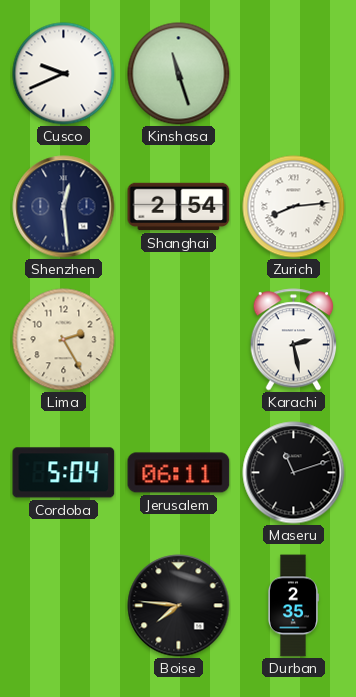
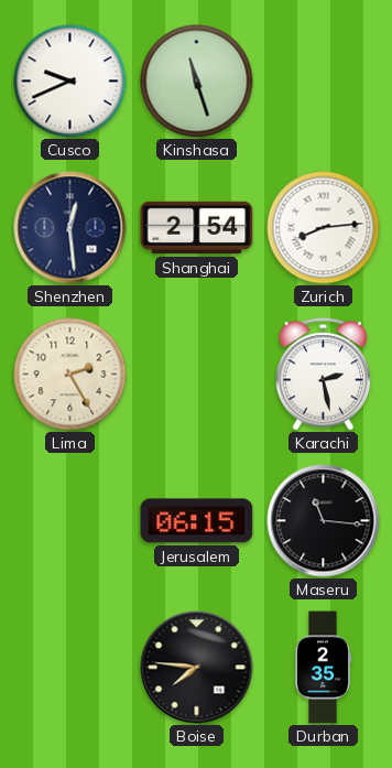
Cordoba: 5:04 -> none
Jerusalem: 06:11 -> 06:15
Maseru: 11:12 -> 11:16
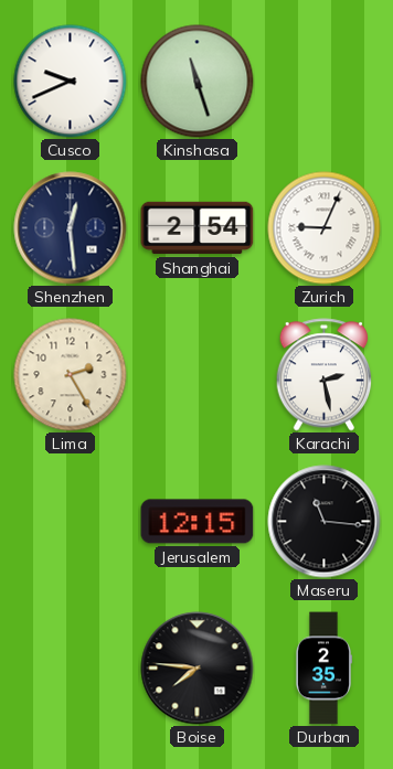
Zurich: 8:14 -> 9:04
Jerusalem: 06:15 -> 12:15
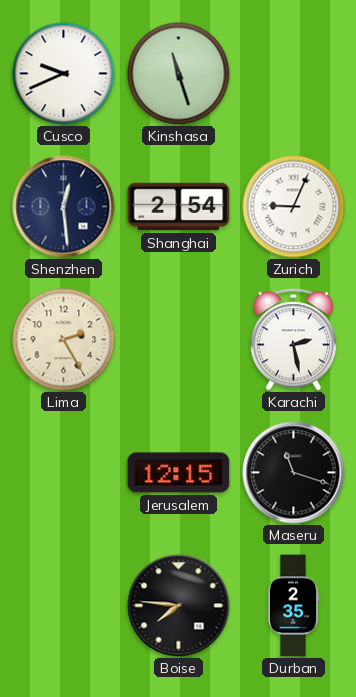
Maseru: 11:16 -> 11:18
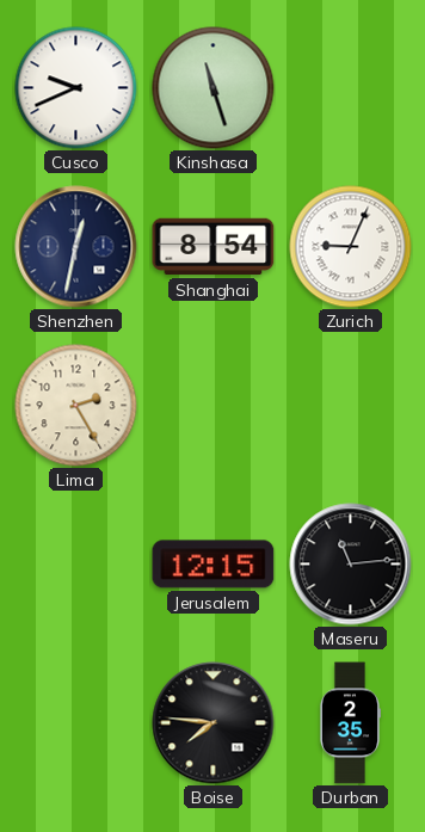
Shenzhen: 12:29 -> 12:32
Shanghai: 2:54 -> 8:54
Karachi: 2:28 -> none
Maseru: 11:18 -> 11:14
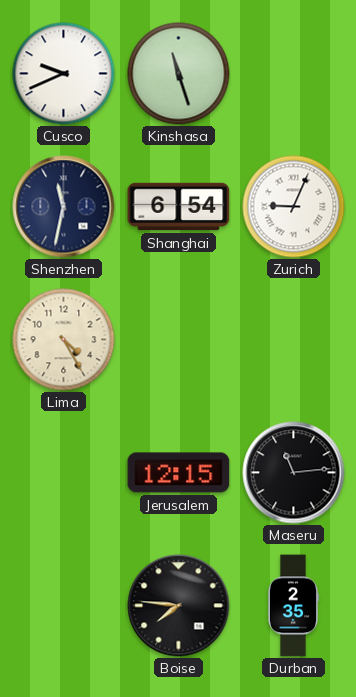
Shenzhen: 12:32 -> 11:32
Shanghai: 8:54 -> 6:54
Lima: 2:25 -> 4:25
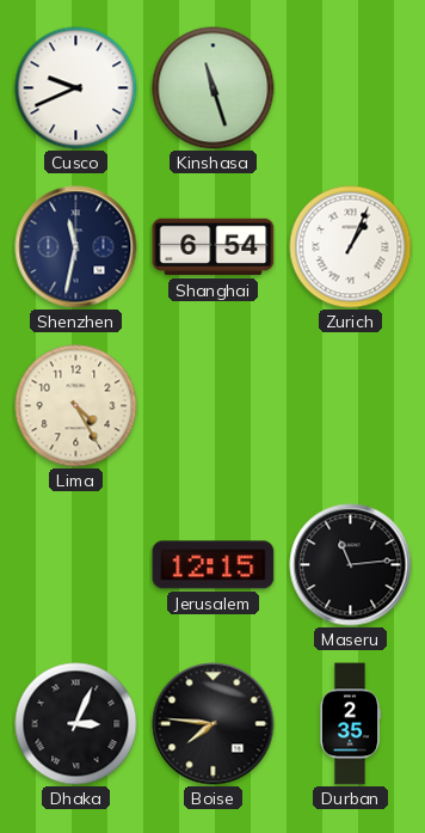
Zurich: 9:04 -> 1:04
Dhaka: none -> 3:04
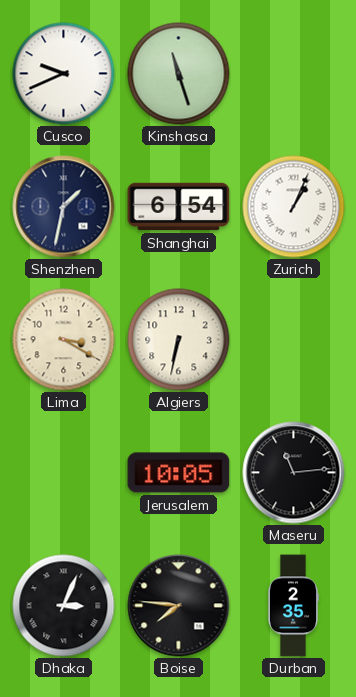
Shenzhen: 11:32 -> 1:32
Lima: 4:25 -> 3:20
Algiers: none -> 6:32
Jerusalem: 12:15 -> 10:05
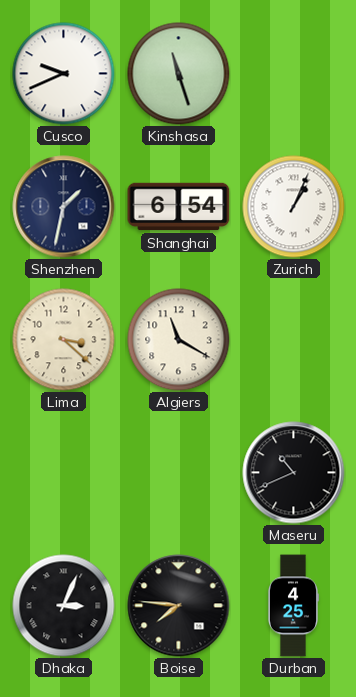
Lima: 3:20 -> 3:22
Algiers: 6:32 -> 11:20
Jerusalem: 10:05 -> none
Maseru: 11:14 -> 10:41
Durban: 2:35 -> 4:25
